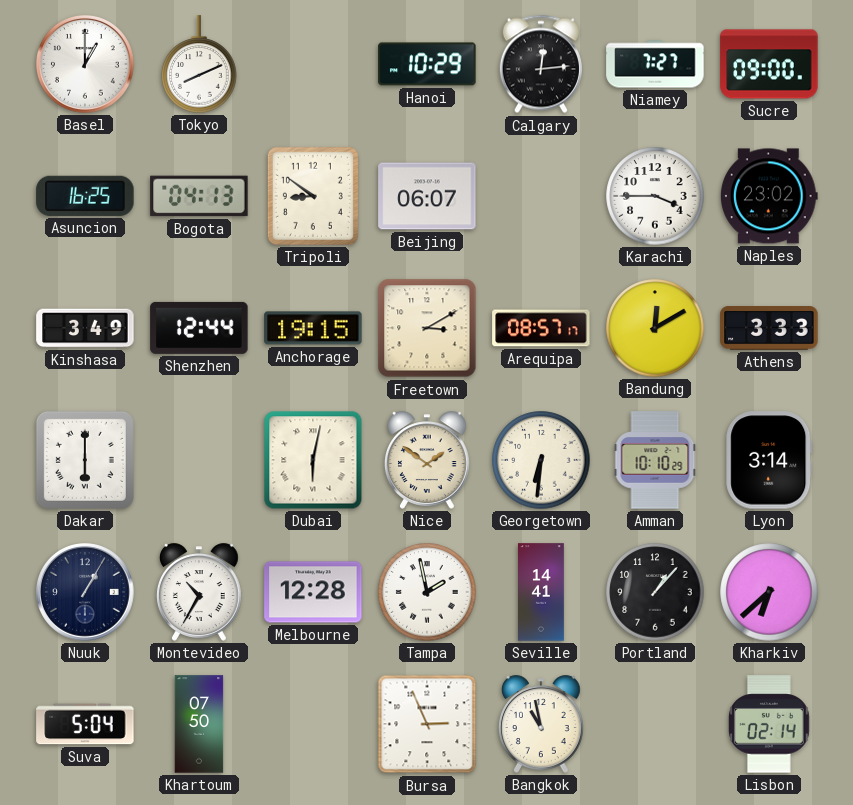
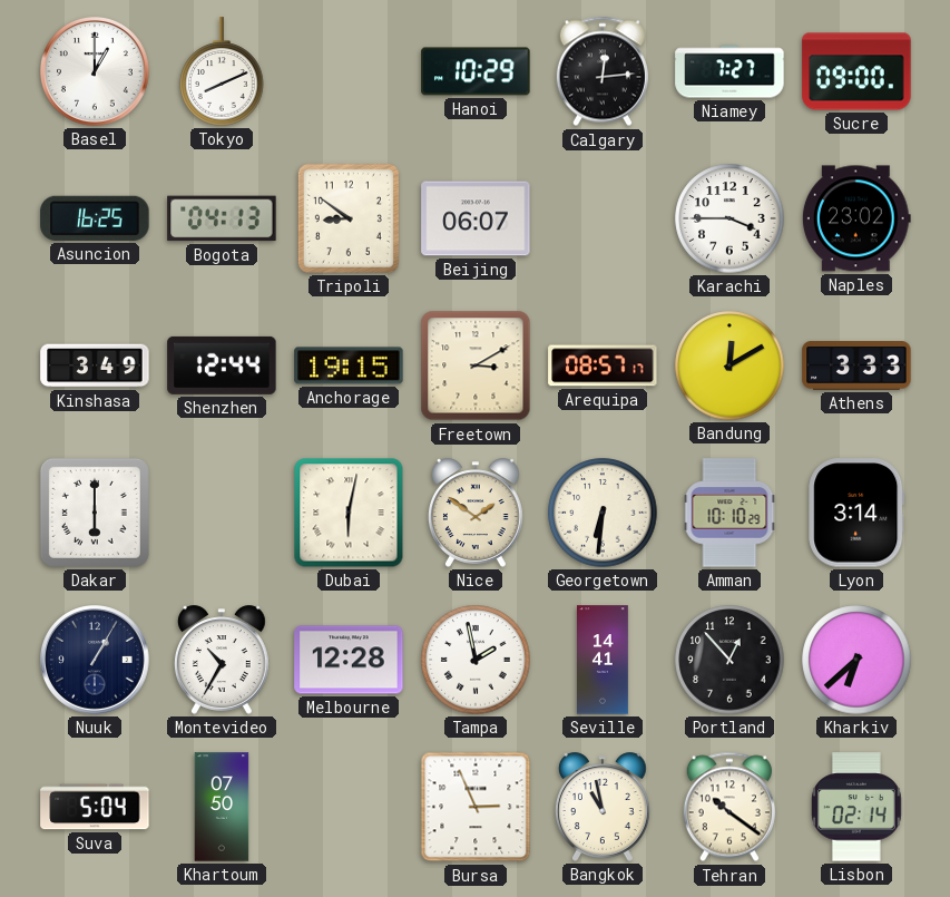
Portland: 1:07 -> 12:53
Tehran: none -> 10:21
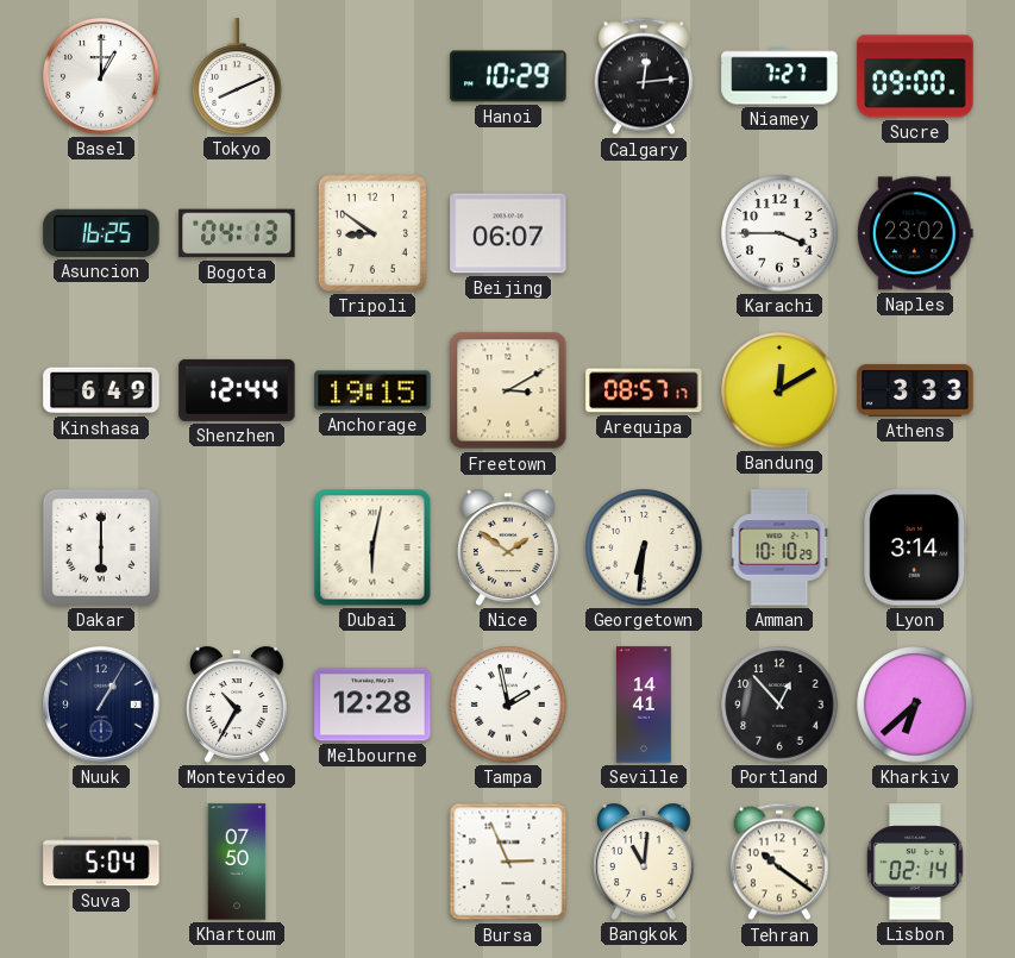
Kinshasa: 3:49 -> 6:49
Bangkok: 10:58 -> 11:01
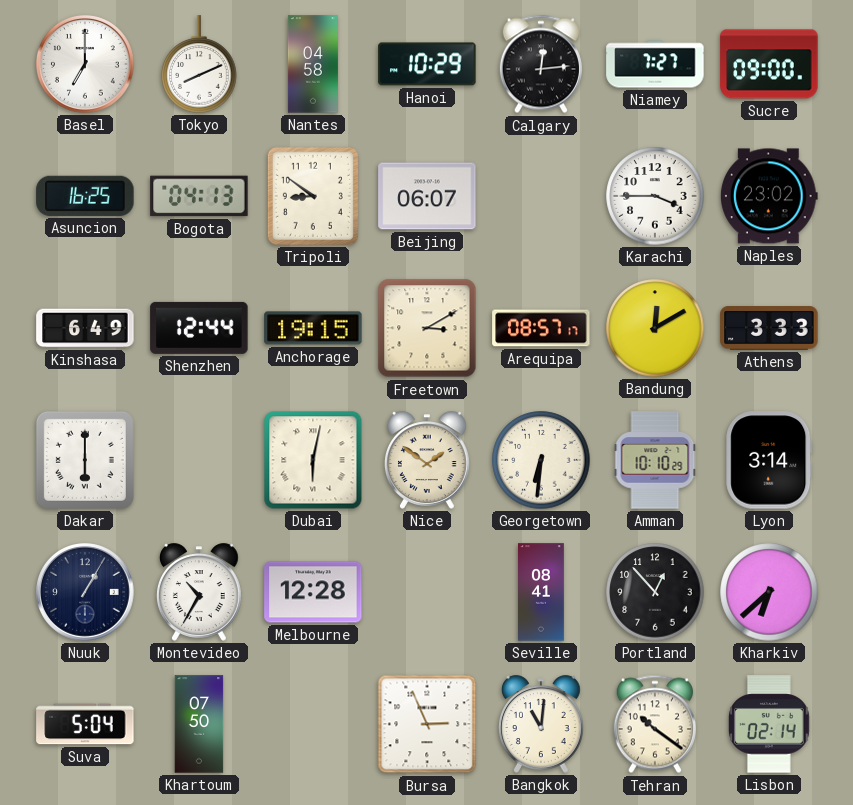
Basel: 1:00 -> 7:00
Nantes: none -> 04:58
Tampa: 1:58 -> none
Seville: 14:41 -> 08:41
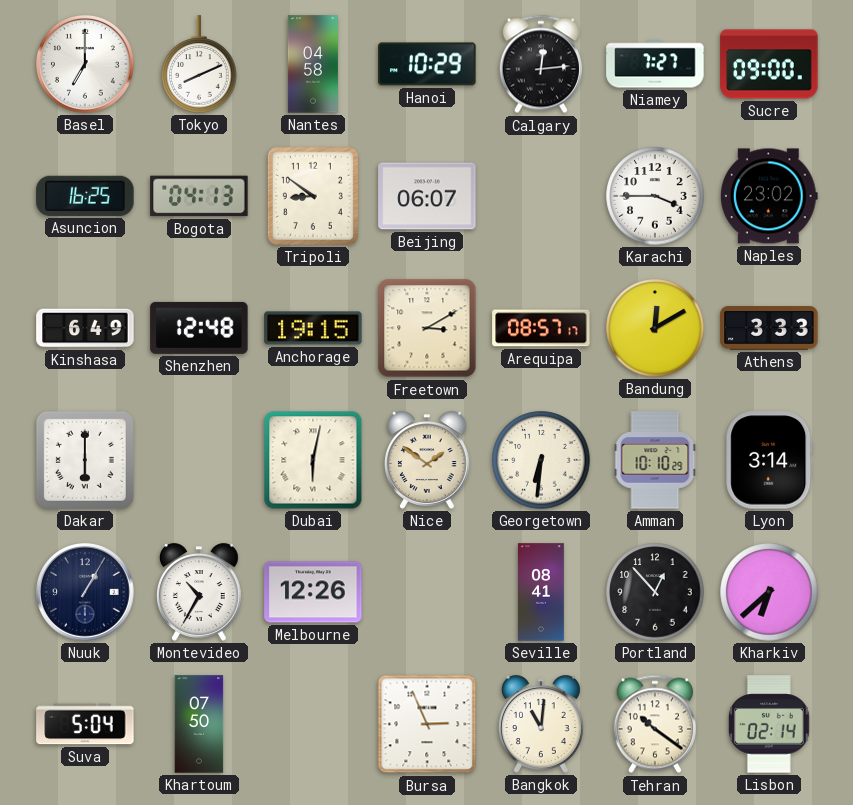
Shenzhen: 12:44 -> 12:48
Melbourne: 12:28 -> 12:26
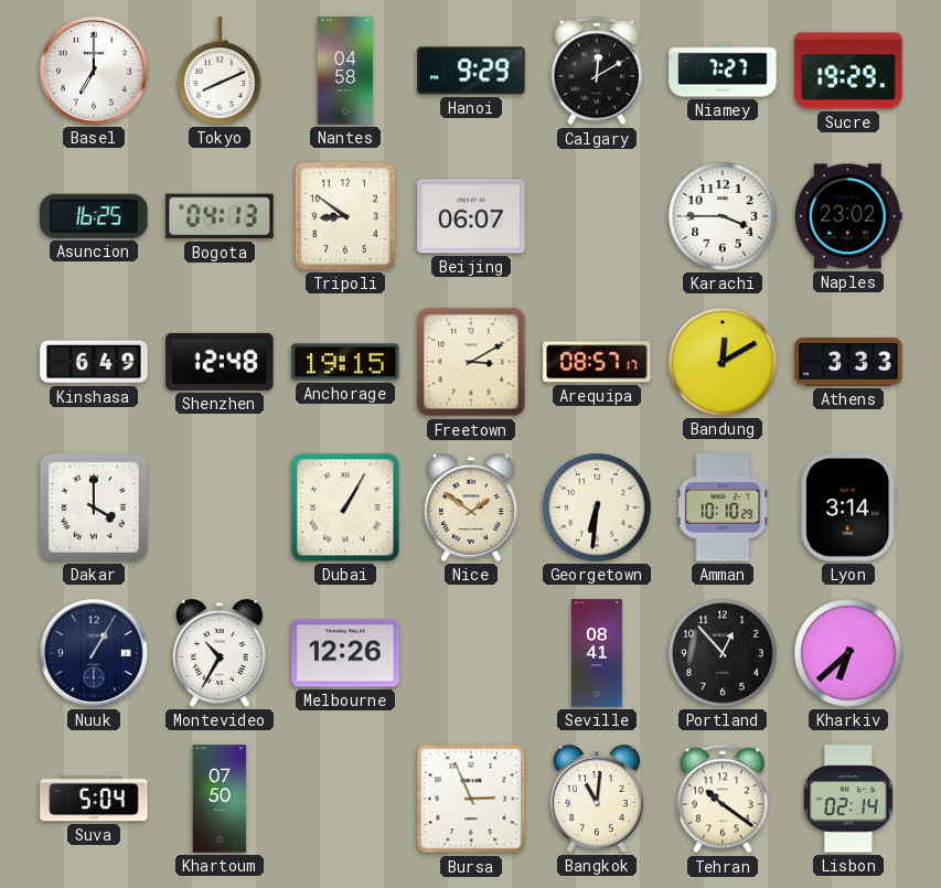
Hanoi: 10:29 -> 9:29
Calgary: 12:14 -> 12:10
Sucre: 09:00 -> 19:29
Dakar: 6:00 -> 4:00
Dubai: 6:02 -> 1:05
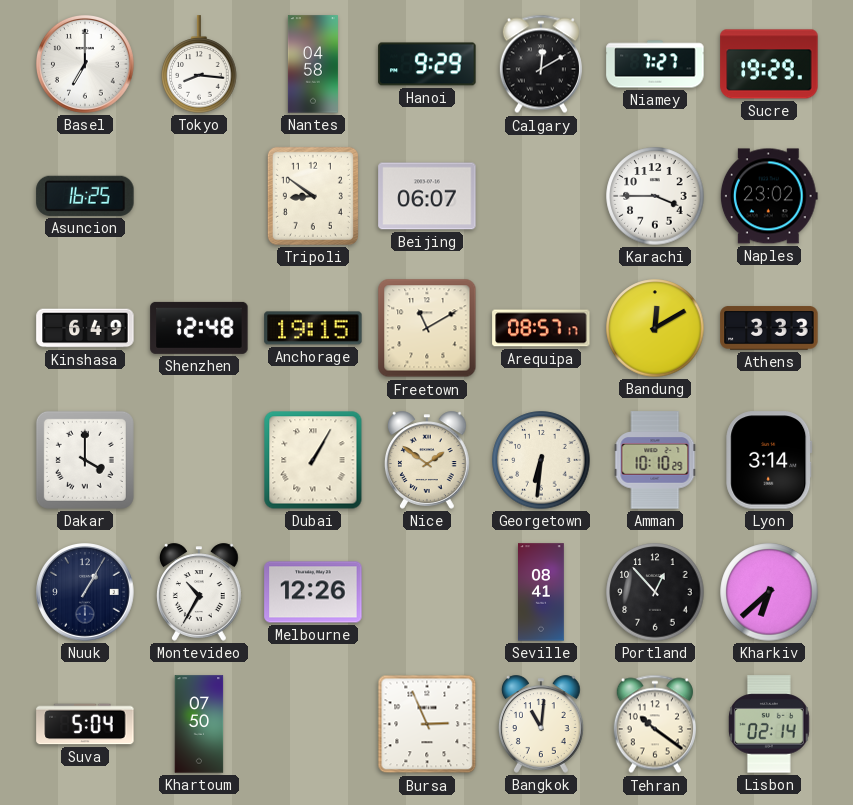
Tokyo: 8:11 -> 8:16
Bogota: 04:13 -> none
Freetown: 3:10 -> 11:10
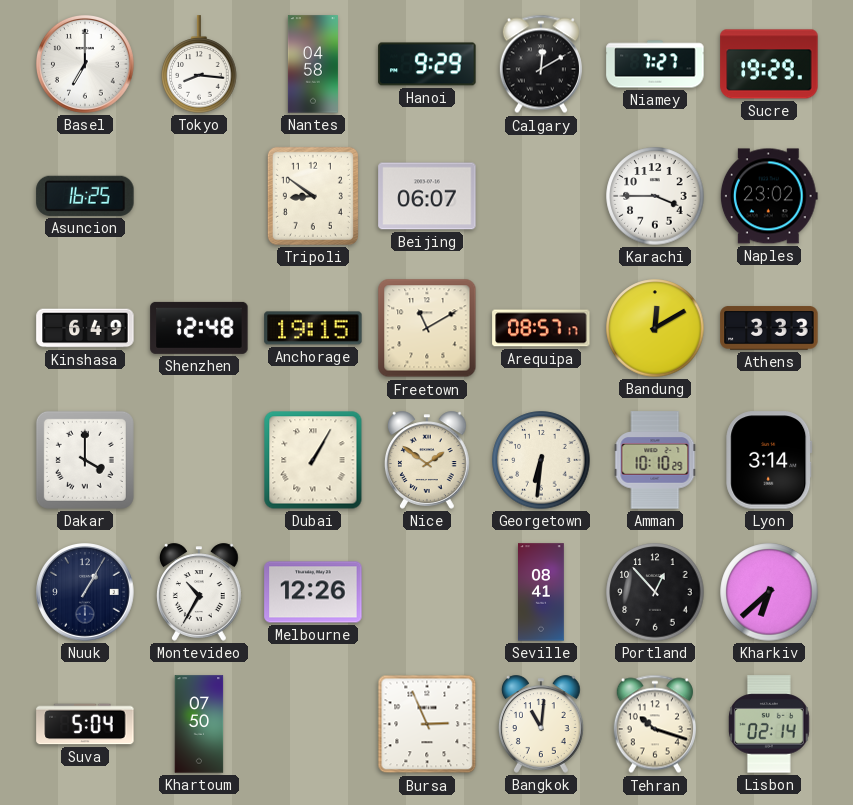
Tehran: 10:21 -> 10:18
